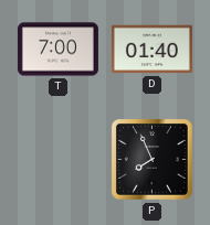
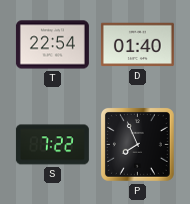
T: 7:00 -> 22:54
S: none -> 7:22
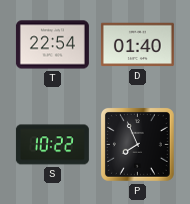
S: 7:22 -> 10:22
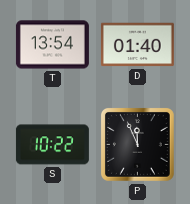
T: 22:54 -> 13:54
P: 7:56 -> 11:56
